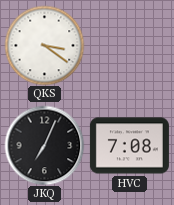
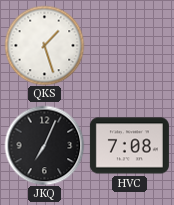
QKS: 3:21 -> 1:27
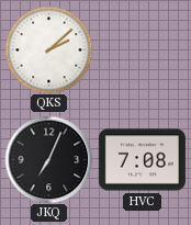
QKS: 1:27 -> 2:08
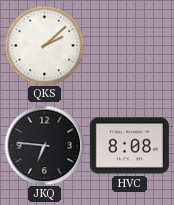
JKQ: 7:04 -> 6:46
HVC: 7:08 -> 8:08
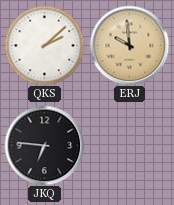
ERJ: none -> 9:59
HVC: 8:08 -> none
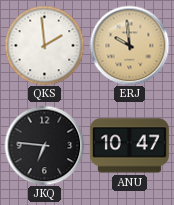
QKS: 2:08 -> 1:59
ANU: none -> 10:47
